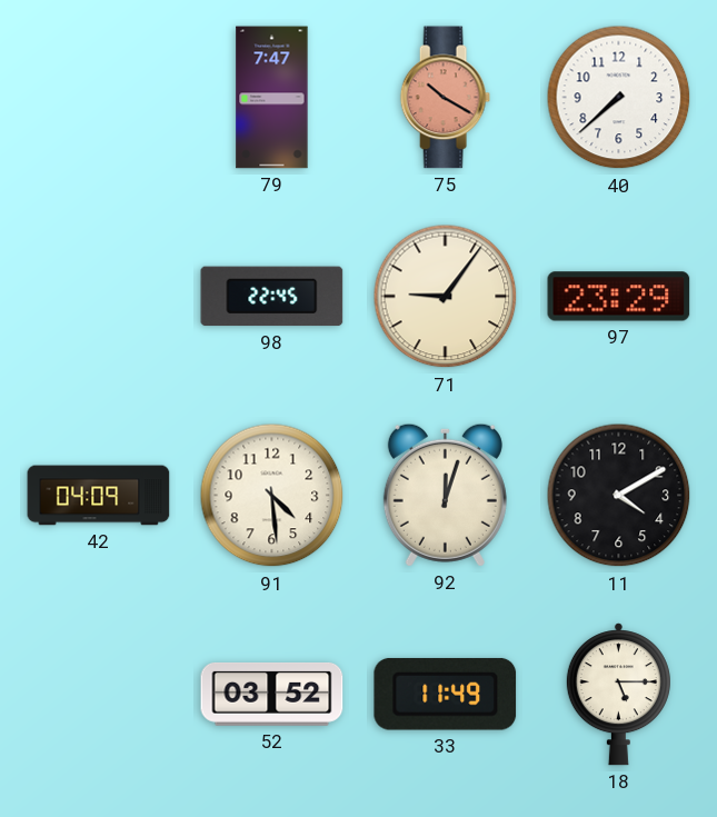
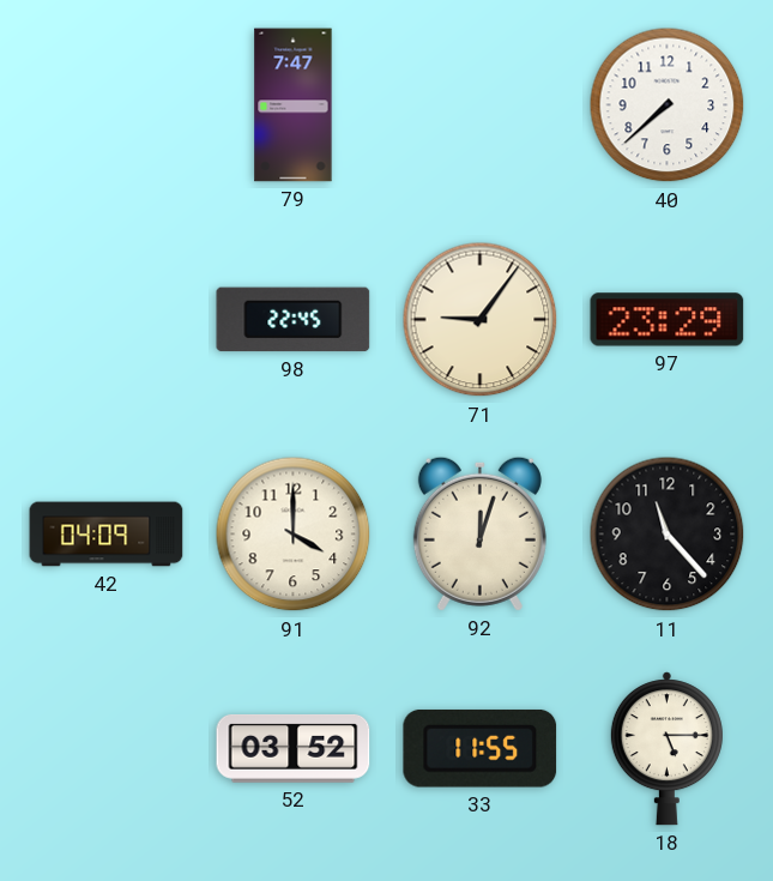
75: 10:20 -> none
91: 4:29 -> 4:00
11: 4:10 -> 11:23
33: 11:49 -> 11:55
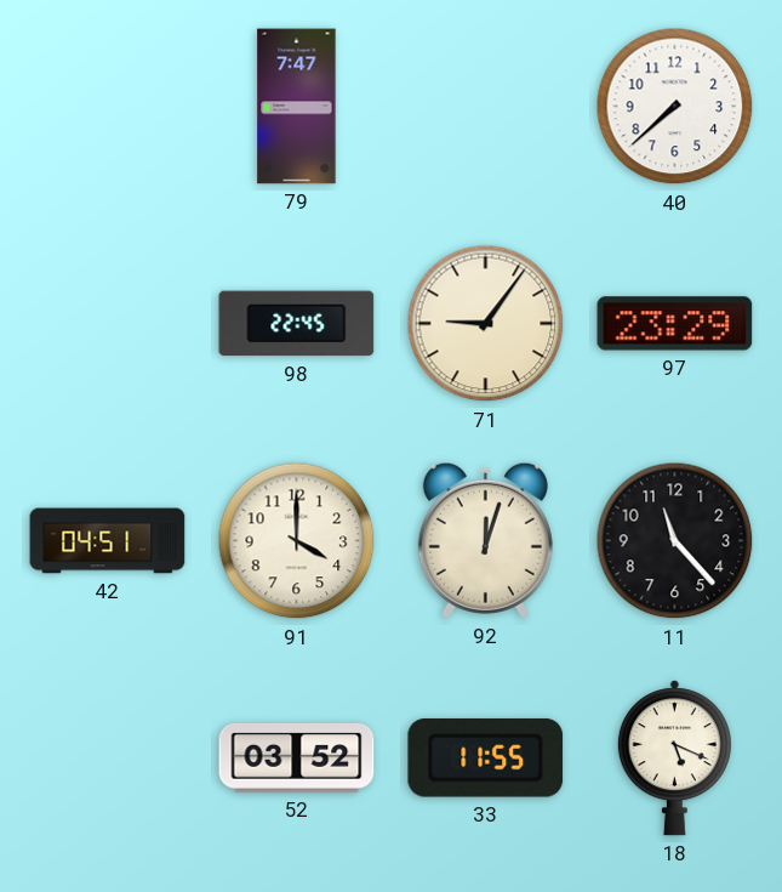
42: 04:09 -> 04:51
18: 5:15 -> 5:19
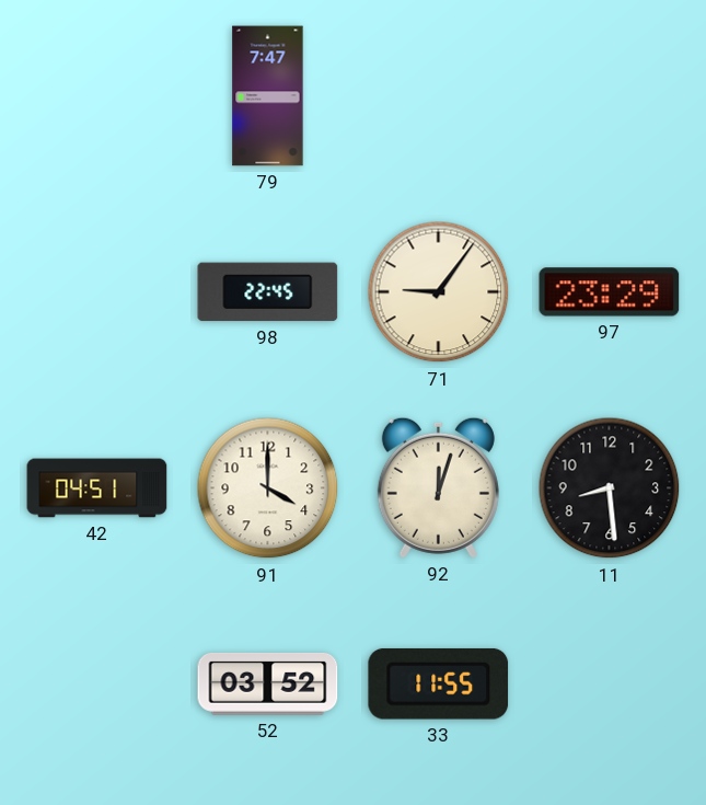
40: 7:38 -> none
11: 11:23 -> 8:29
18: 5:19 -> none
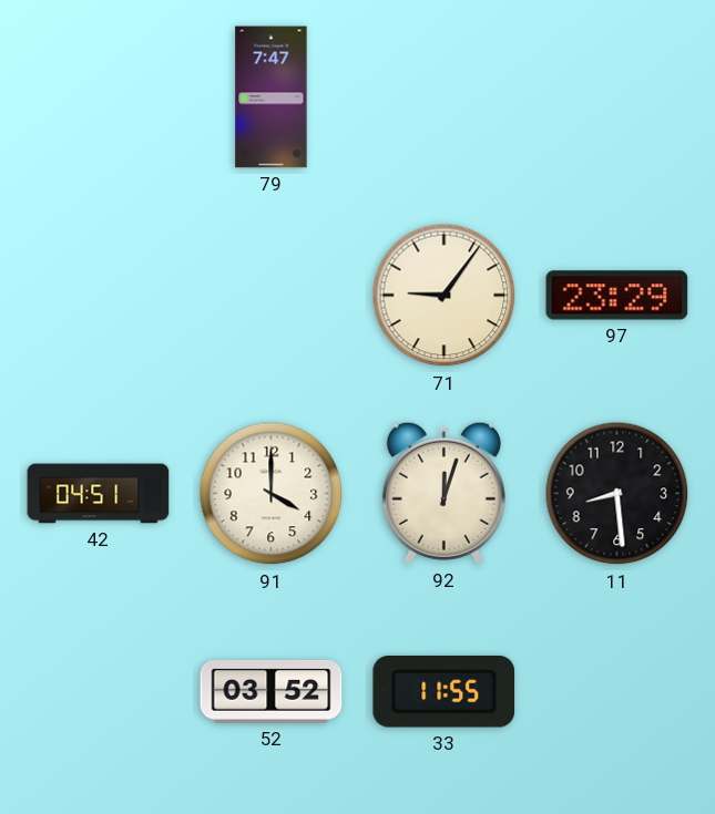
98: 22:45 -> none
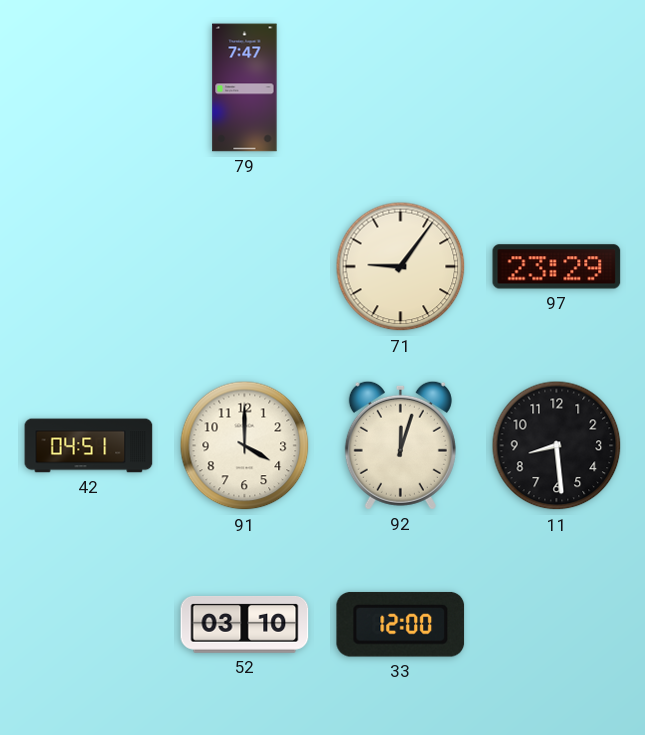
52: 03:52 -> 03:10
33: 11:55 -> 12:00
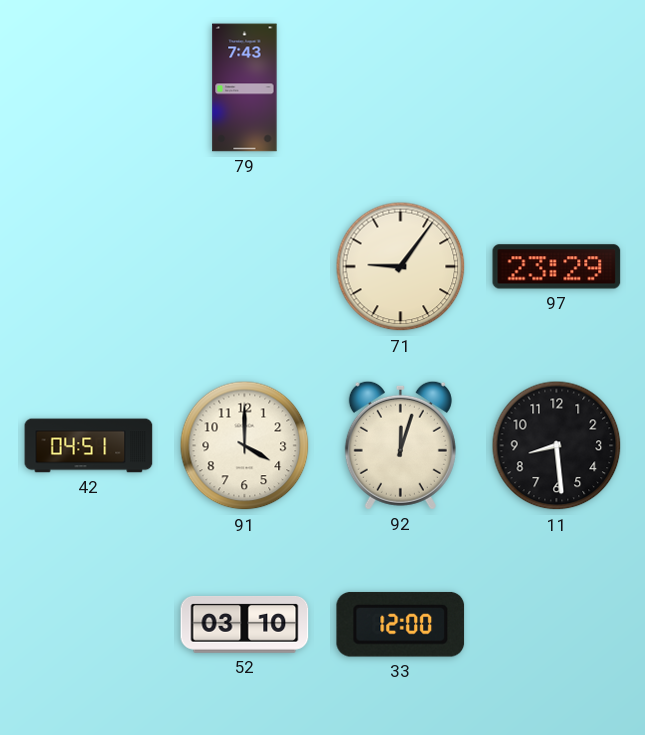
79: 7:47 -> 7:43
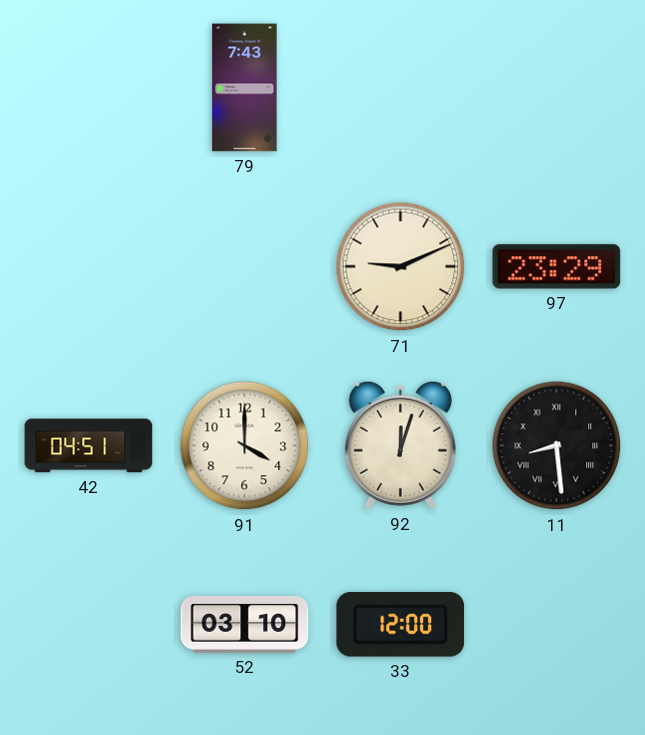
71: 9:06 -> 9:11
11 numerals: Arabic -> Roman
